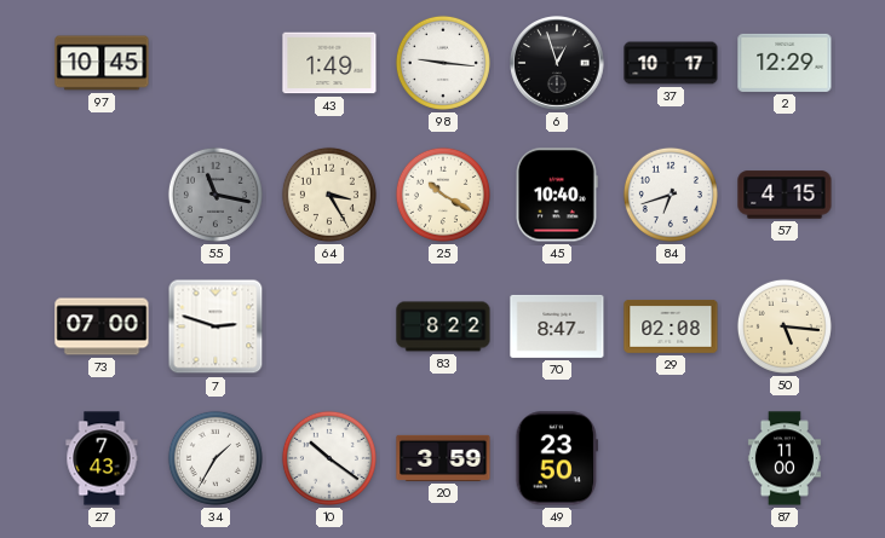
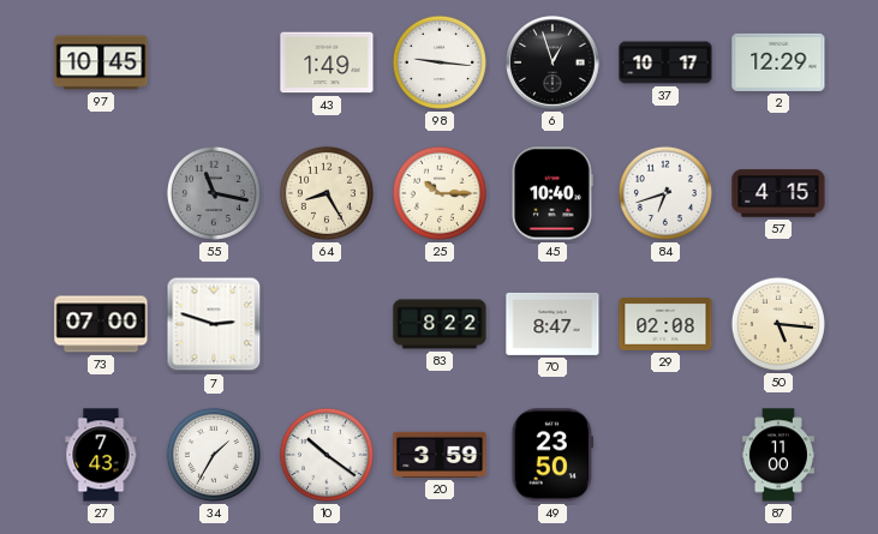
64: 3:25 -> 8:25
25: 10:20 -> 10:15
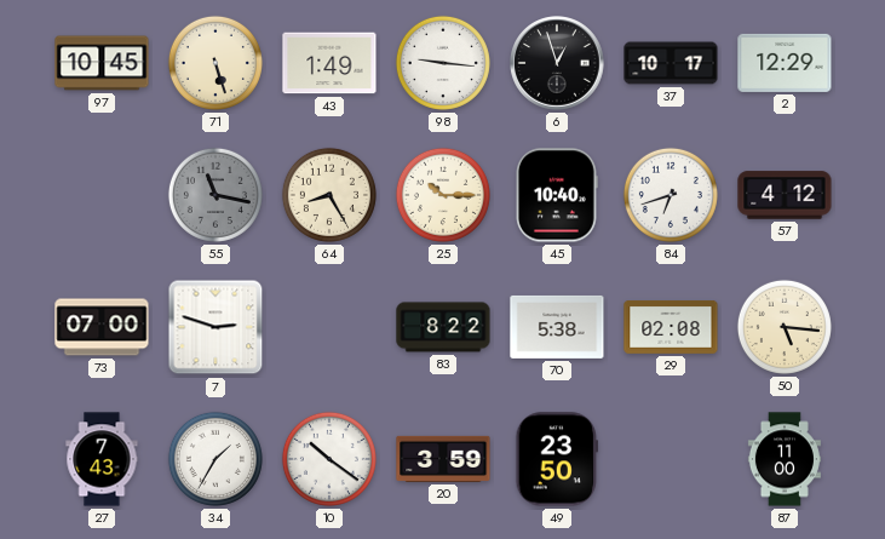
71: none -> 5:27
57: 4:15 -> 4:12
70: 8:47 -> 5:38
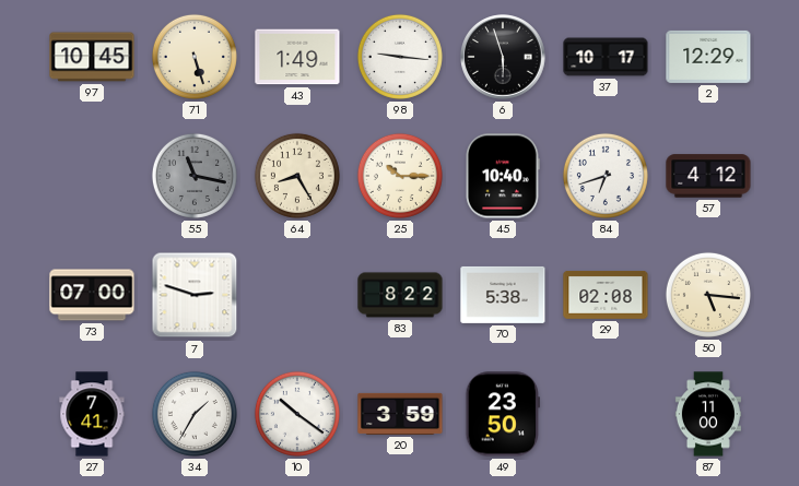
6: 12:57 -> 5:57
27: 7:43 -> 7:41
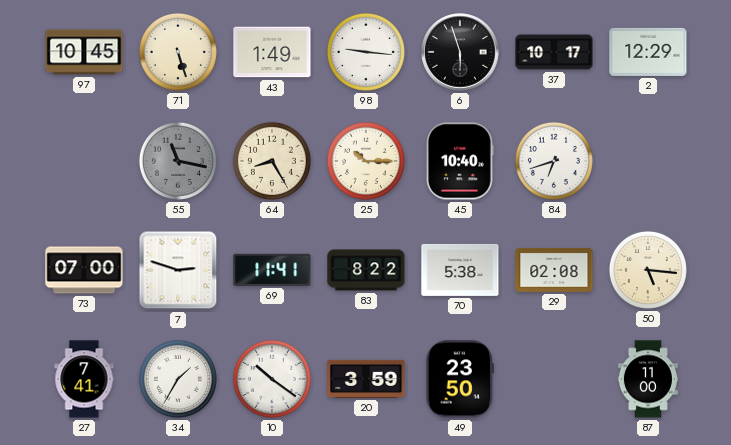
57: 4:12 -> none
69: none -> 11:41
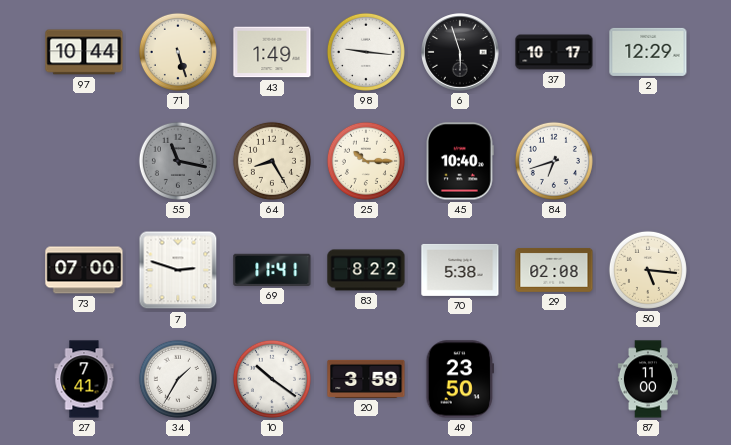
97: 10:45 -> 10:44
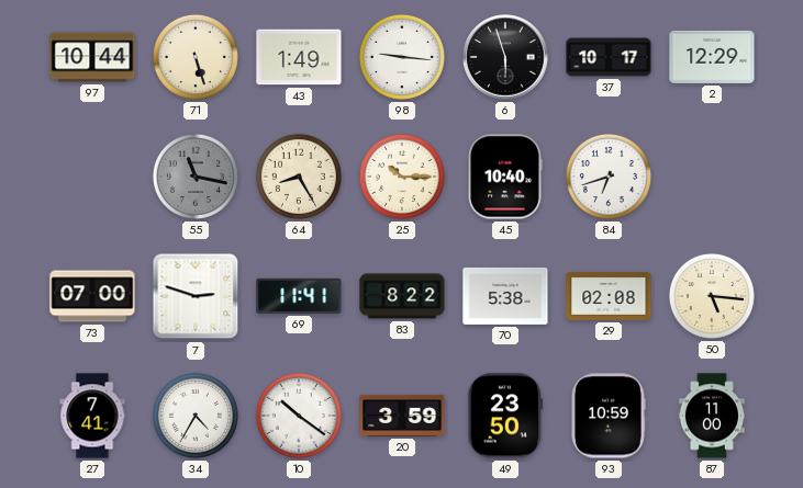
34: 1:35 -> 4:35
93: none -> 10:59
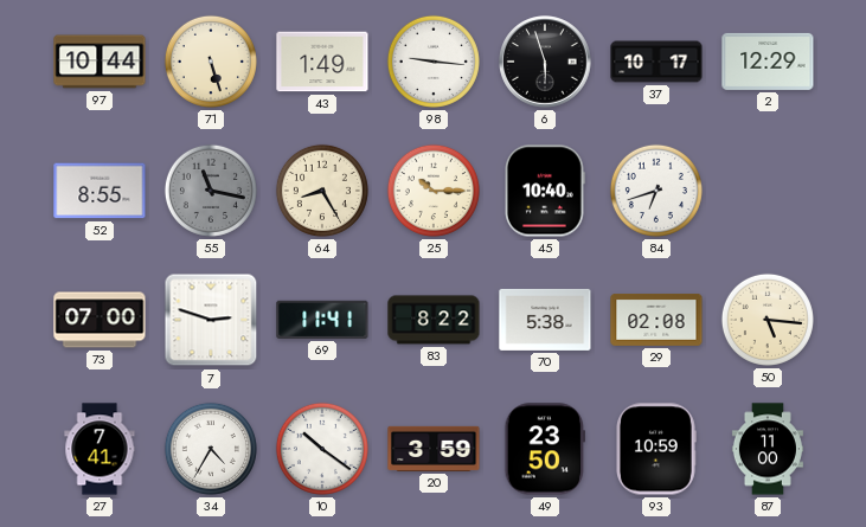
52: none -> 8:55
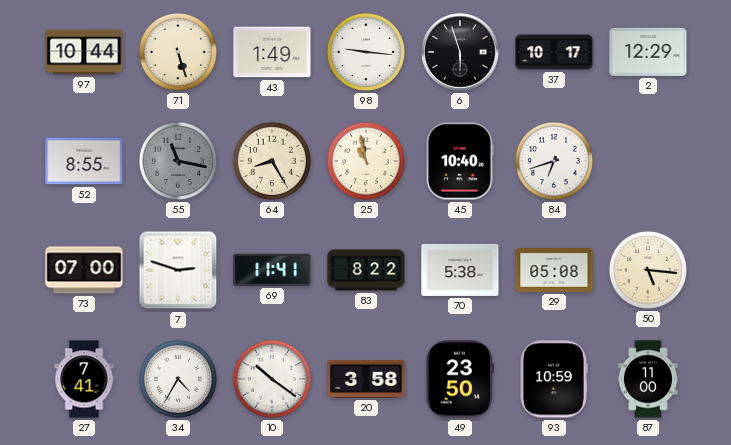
25: 10:15 -> 10:58
29: 02:08 -> 05:08
20: 3:59 -> 3:58
